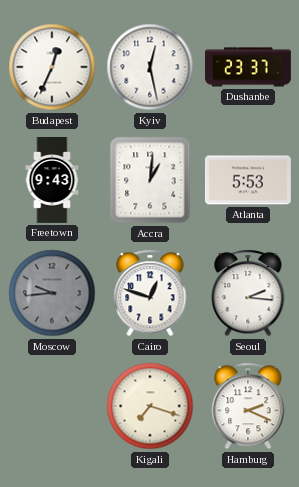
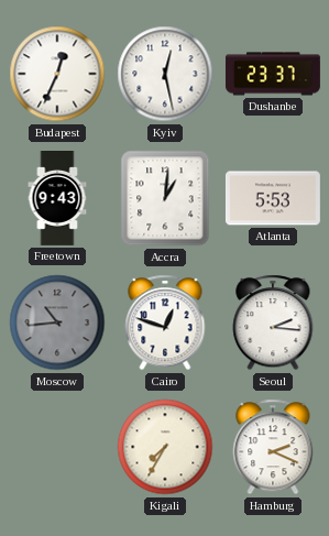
Moscow: 9:44 -> 10:44
Kigali: 7:18 -> 7:35
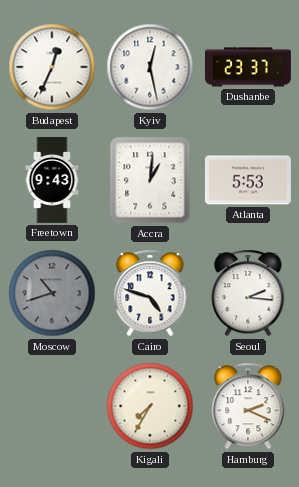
Moscow: 10:44 -> 10:42
Cairo: 12:48 -> 4:48
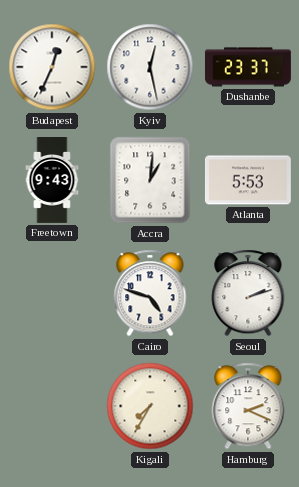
Moscow: 10:42 -> none
Seoul: 2:16 -> 2:12
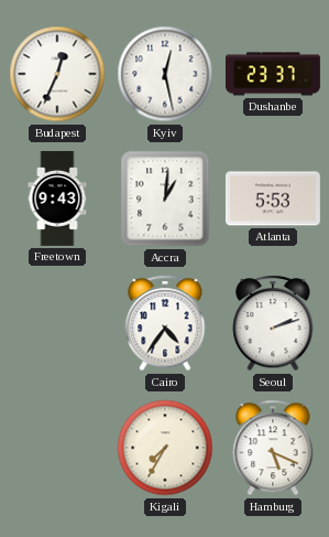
Cairo: 4:48 -> 4:36
Hamburg: 2:19 -> 5:19
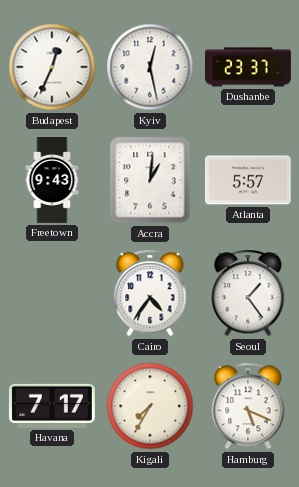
Atlanta: 5:53 -> 5:57
Seoul: 2:12 -> 1:24
Havana: none -> 7:17
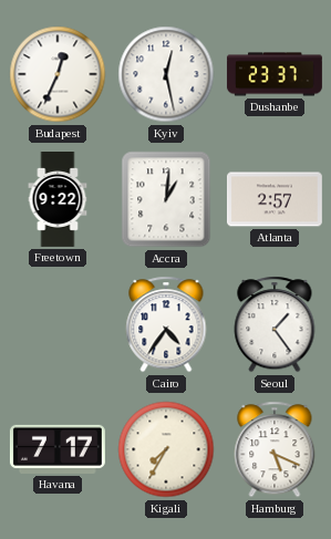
Freetown: 9:43 -> 9:22
Atlanta: 5:57 -> 2:57
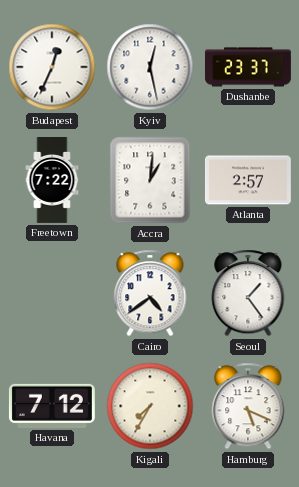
Freetown: 9:22 -> 7:22
Cairo: 4:36 -> 4:39
Havana: 7:17 -> 7:12
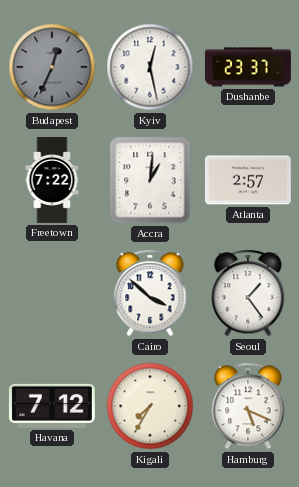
Budapest dial: white -> grey
Cairo: 4:39 -> 3:52
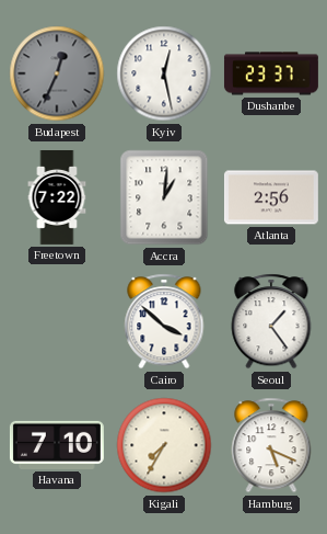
Atlanta: 2:57 -> 2:56
Havana: 7:12 -> 7:10
